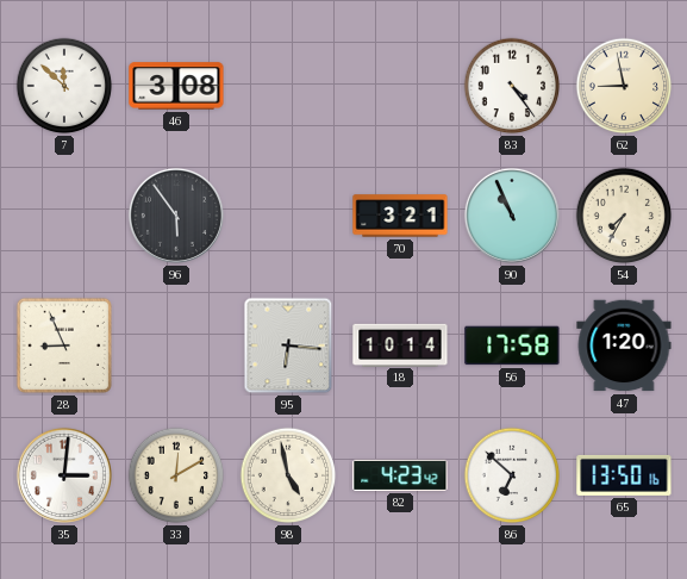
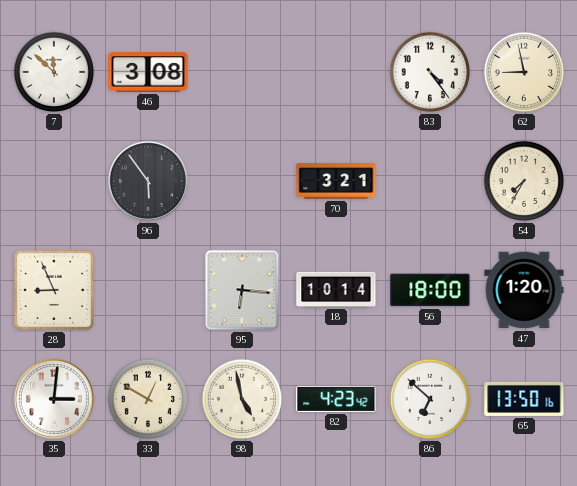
90: 10:56 -> none
56: 17:58 -> 18:00
33: 12:10 -> 12:50
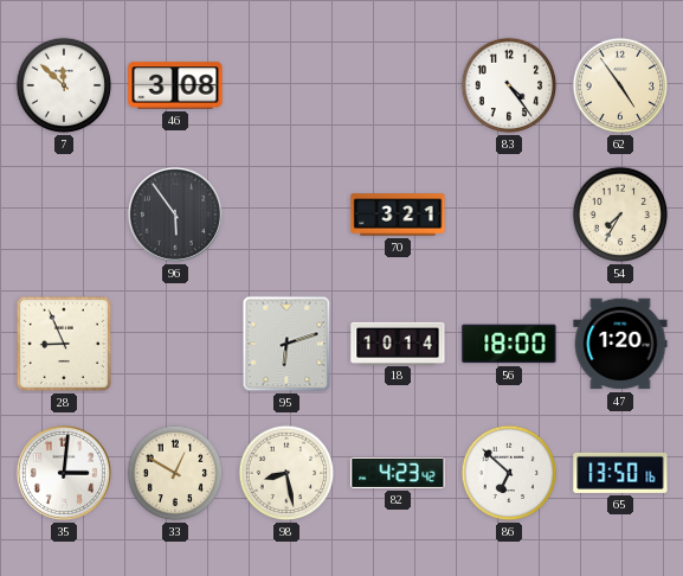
62: 8:58 -> 4:54
95: 6:16 -> 6:12
98: 4:58 -> 8:28
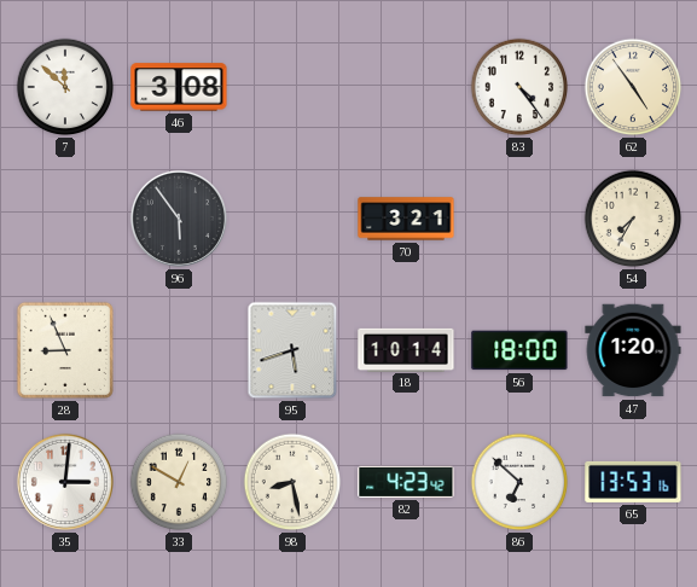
95: 6:12 -> 5:42
65: 13:50 -> 13:53
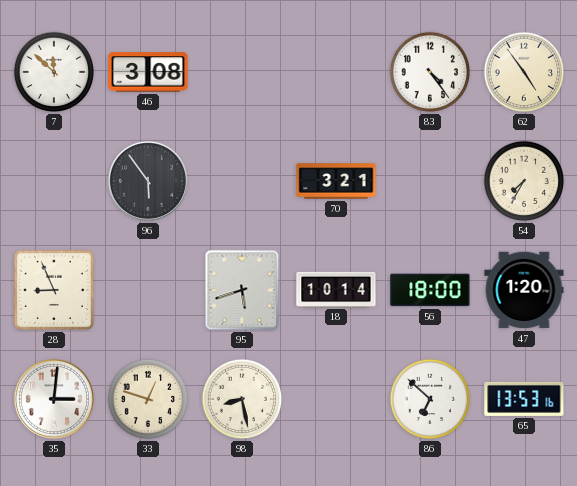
33: 12:50 -> 12:48
82: 4:23 -> none
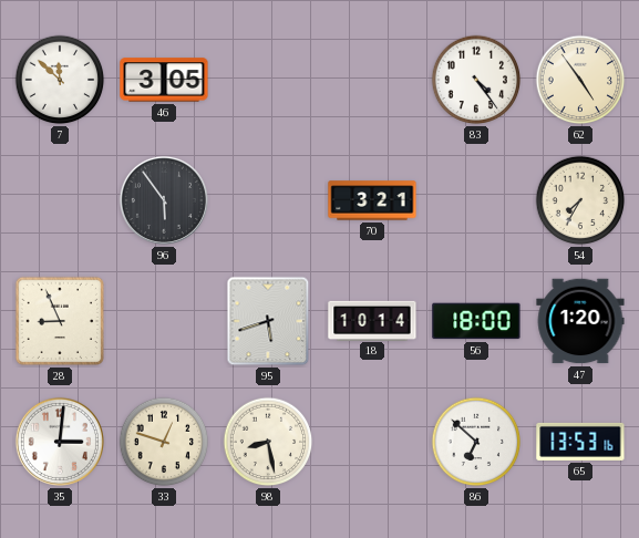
46: 3:08 -> 3:05
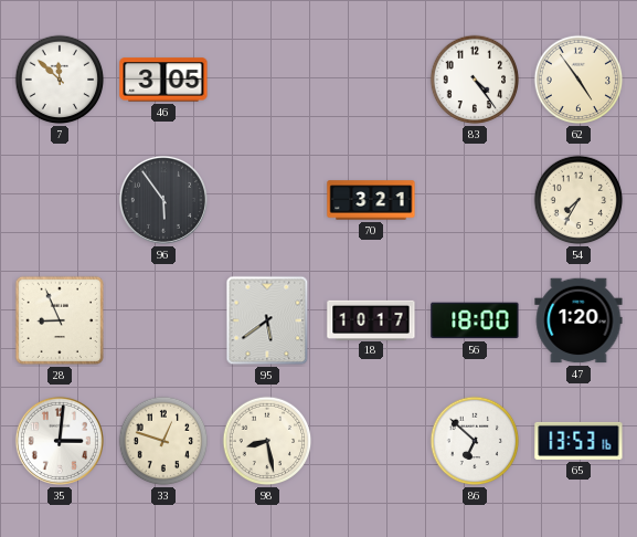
95: 5:42 -> 5:39
18: 10:14 -> 10:17
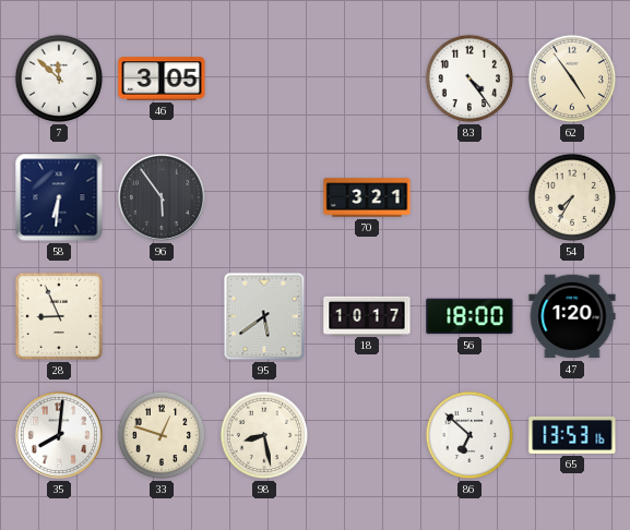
58: none -> 6:31
35: 3:01 -> 8:01
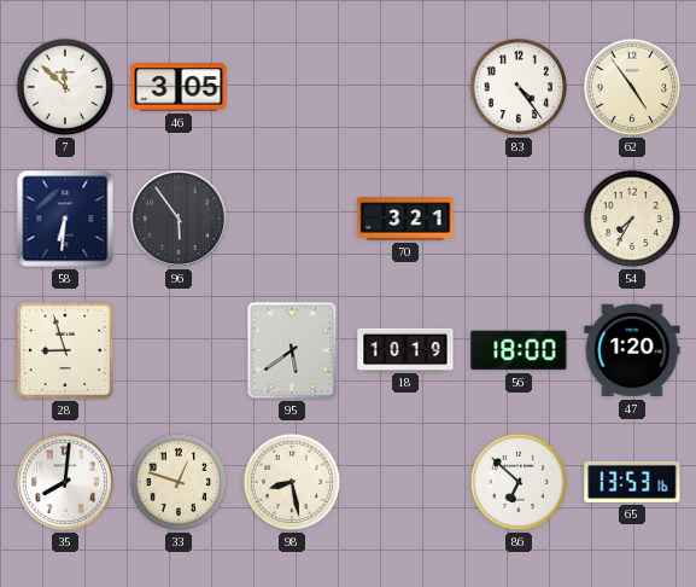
28: 8:56 -> 8:57
18: 10:17 -> 10:19
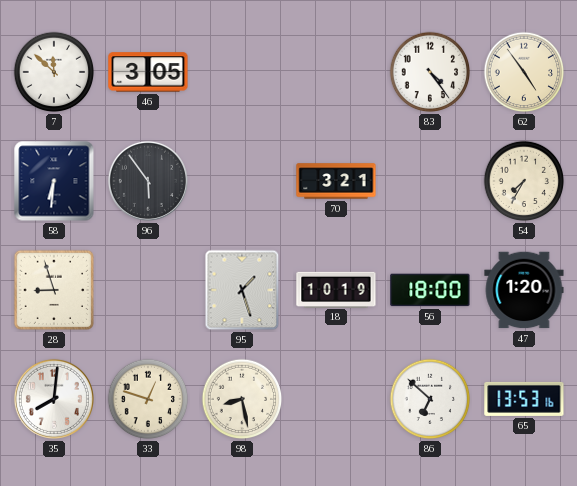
95: 5:39 -> 1:27
